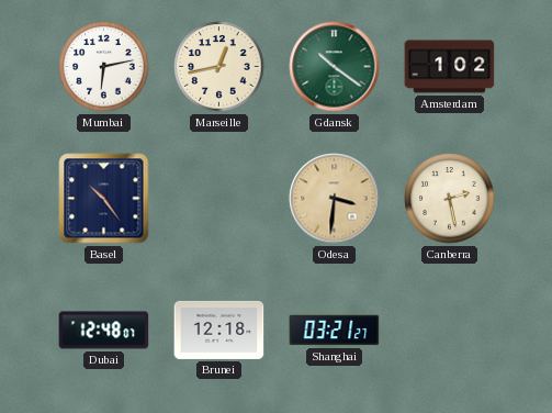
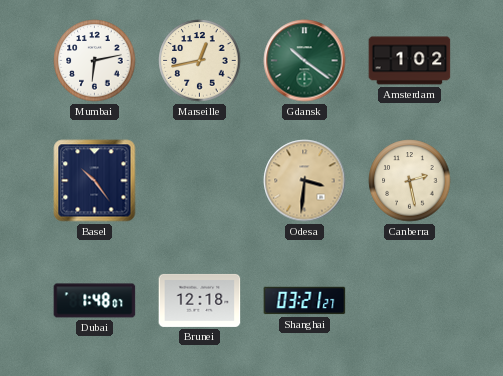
Dubai: 12:48 -> 1:48
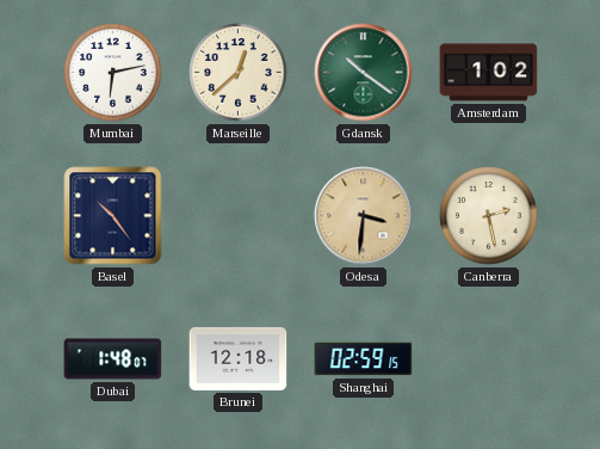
Marseille: 12:43 -> 12:38
Shanghai: 03:21 -> 02:59
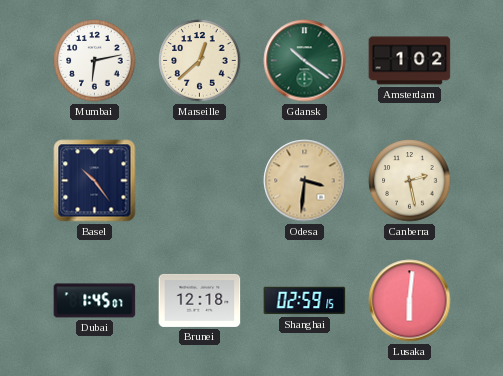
Dubai: 1:48 -> 1:45
Lusaka: none -> 6:01
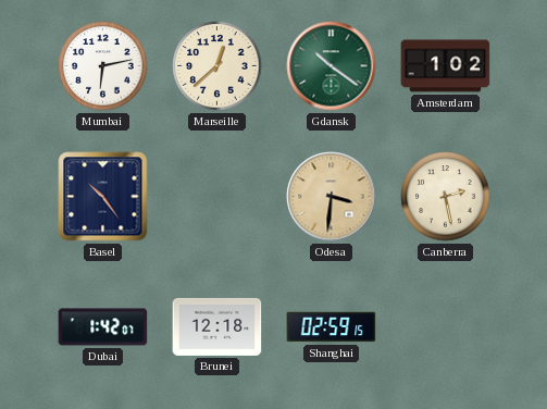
Dubai: 1:45 -> 1:42
Lusaka: 6:01 -> none
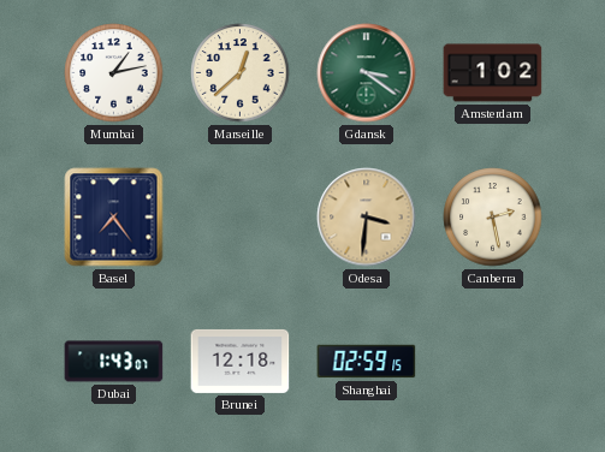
Mumbai: 6:13 -> 1:13
Gdansk: 10:21 -> 3:21
Basel: 10:24 -> 7:24
Dubai: 1:42 -> 1:43
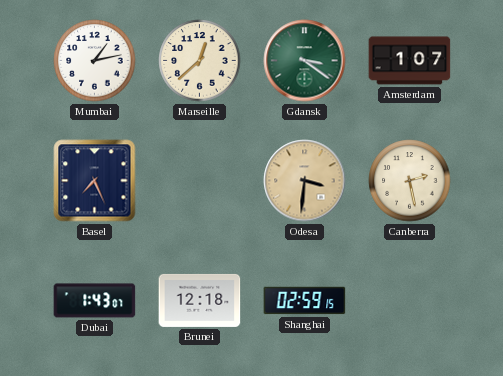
Amsterdam: 1:02 -> 1:07
Basel: 7:24 -> 7:26
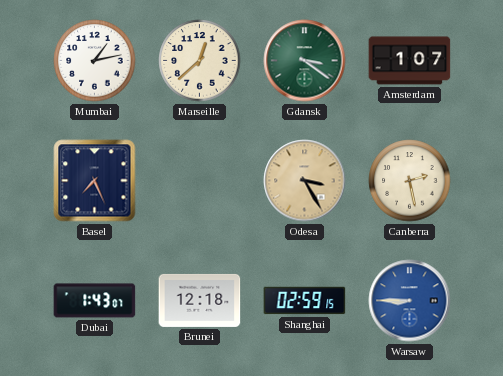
Odesa: 3:31 -> 3:25
Warsaw: none -> 8:45
